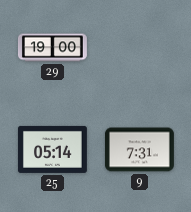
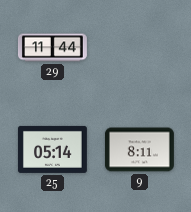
29: 19:00 -> 11:44
9: 7:31 -> 8:11
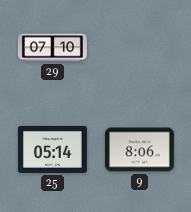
29: 11:44 -> 07:10
9: 8:11 -> 8:06
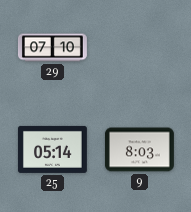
9: 8:06 -> 8:03
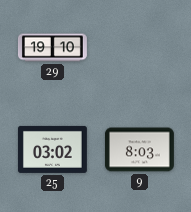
29: 07:10 -> 19:10
25: 05:14 -> 03:02
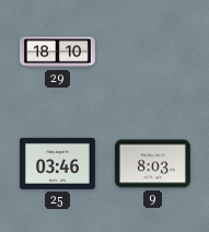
29: 19:10 -> 18:10
25: 03:02 -> 03:46
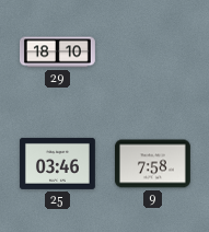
9: 8:03 -> 7:58
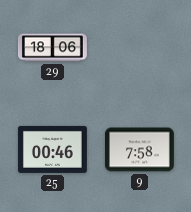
29: 18:10 -> 18:06
25: 03:46 -> 00:46
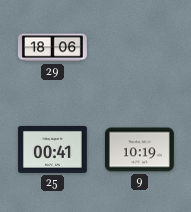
25: 00:46 -> 00:41
9: 7:58 -> 10:19
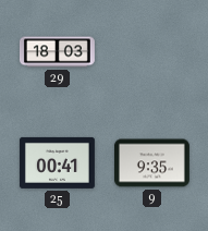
29: 18:06 -> 18:03
9: 10:19 -> 9:35
